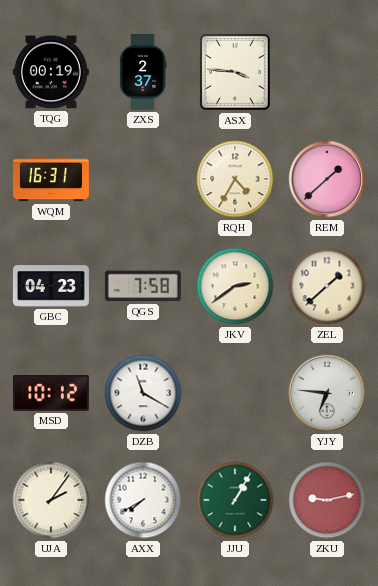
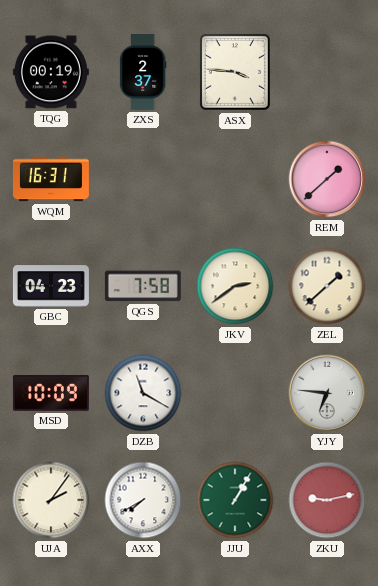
RQH: 4:35 -> none
MSD: 10:12 -> 10:09
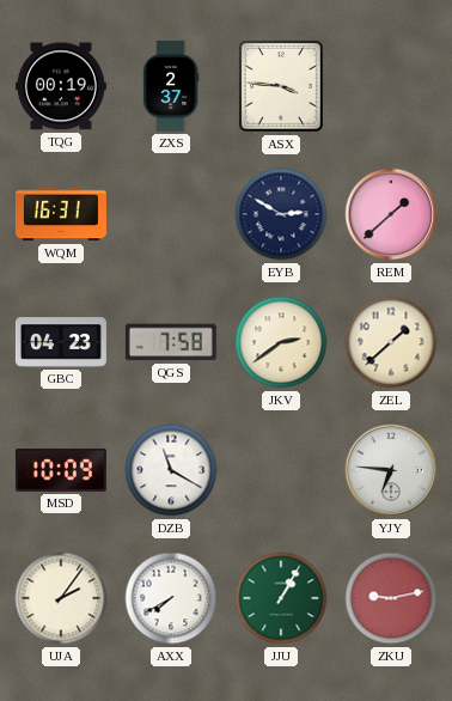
EYB: none -> 2:50
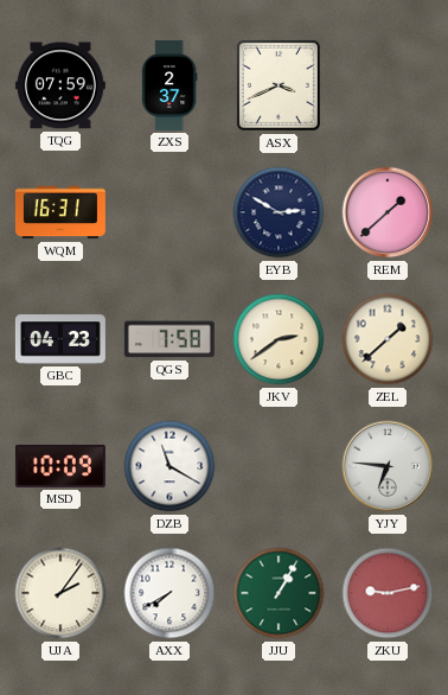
TQG: 00:19 -> 07:59
ASX: 3:46 -> 3:41
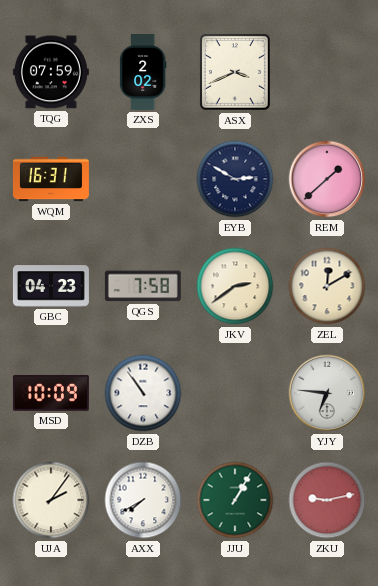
ZXS: 2:37 -> 2:02
ZEL: 1:38 -> 12:10
DZB: 11:20 -> 10:54
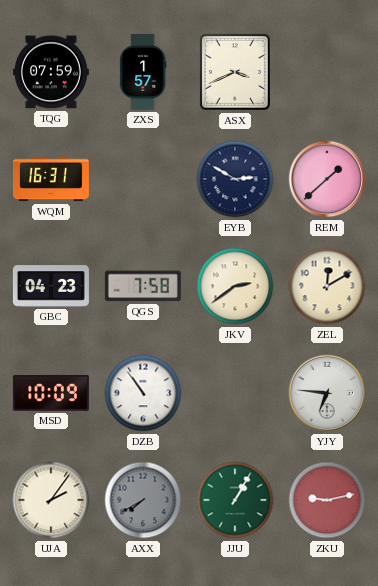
ZXS: 2:02 -> 1:57
AXX dial: white -> grey
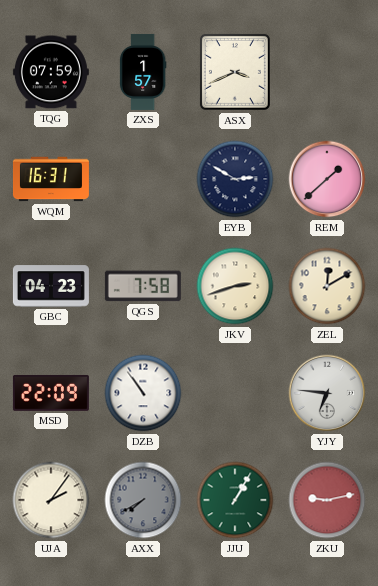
JKV: 2:39 -> 2:42
MSD: 10:09 -> 22:09
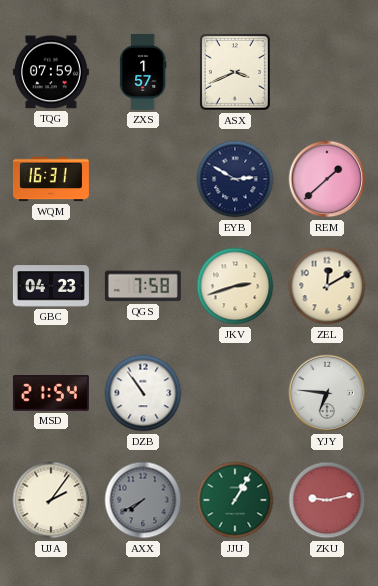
MSD: 22:09 -> 21:54
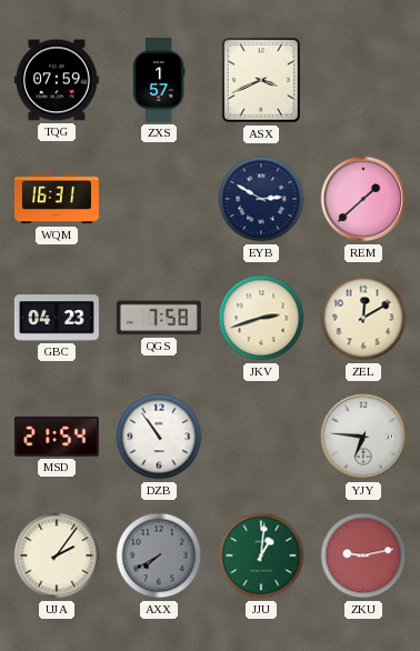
JJU: 1:05 -> 1:01
